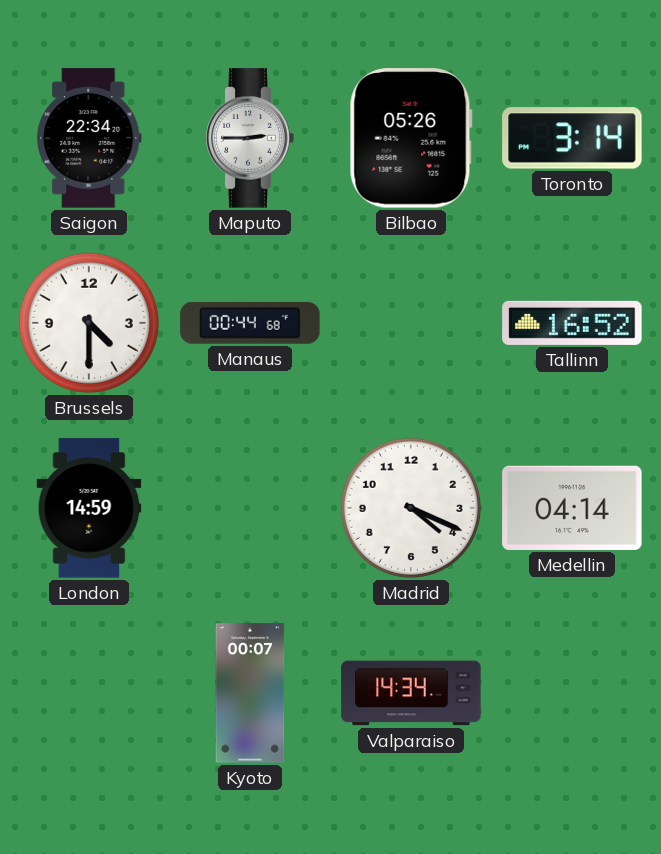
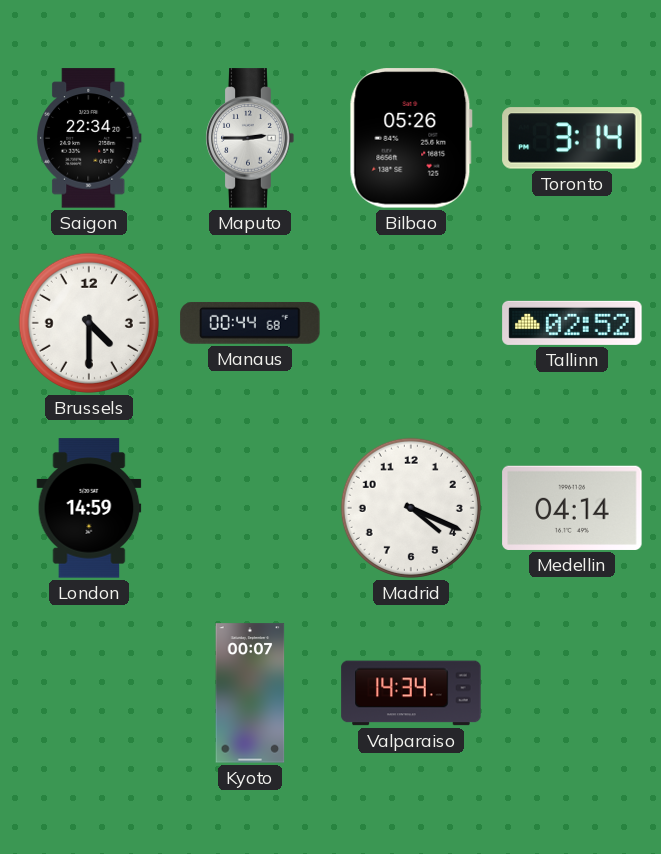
Tallinn: 16:52 -> 02:52
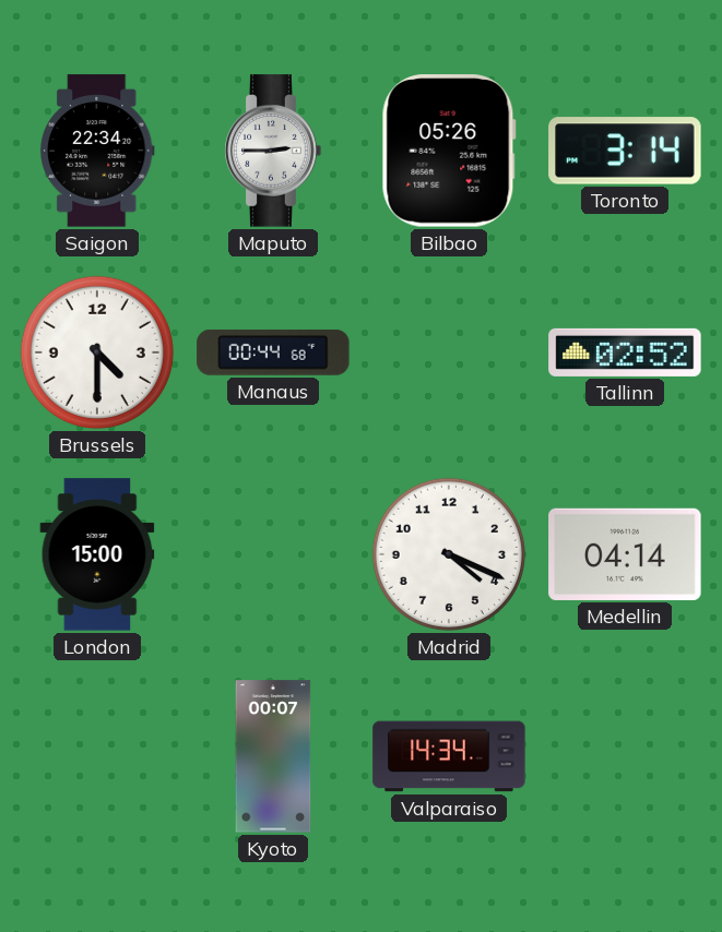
London: 14:59 -> 15:00
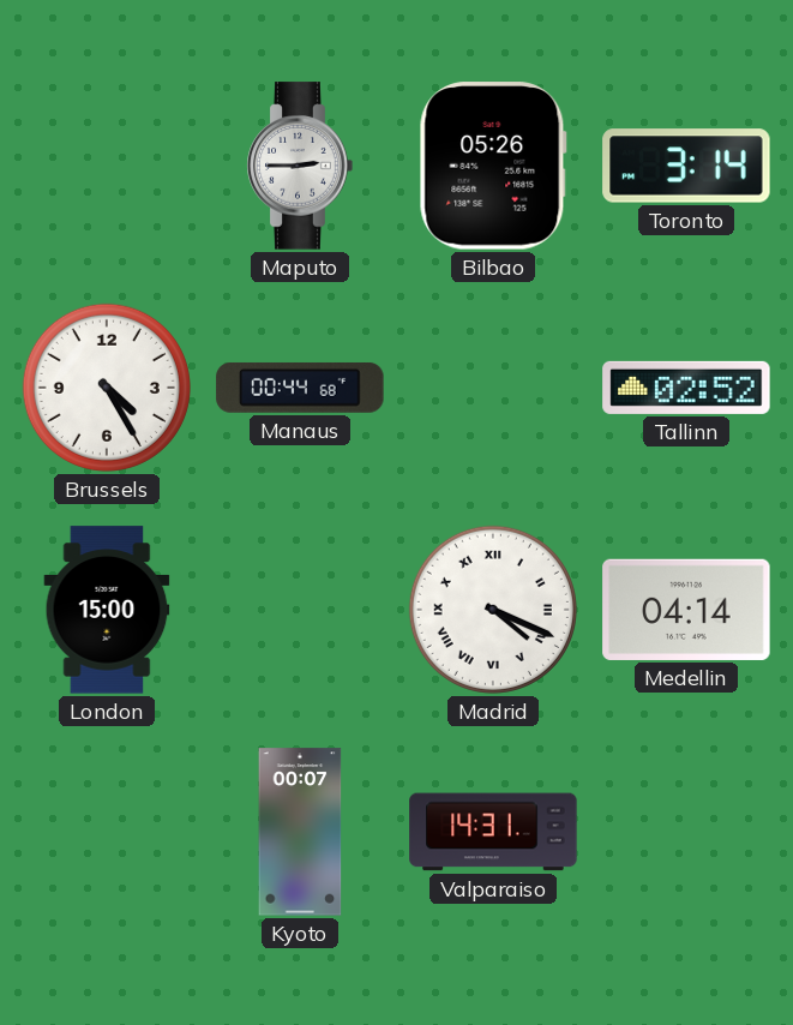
Saigon: 22:34 -> none
Brussels: 4:30 -> 4:25
Madrid numerals: Arabic -> Roman
Valparaiso: 14:34 -> 14:31
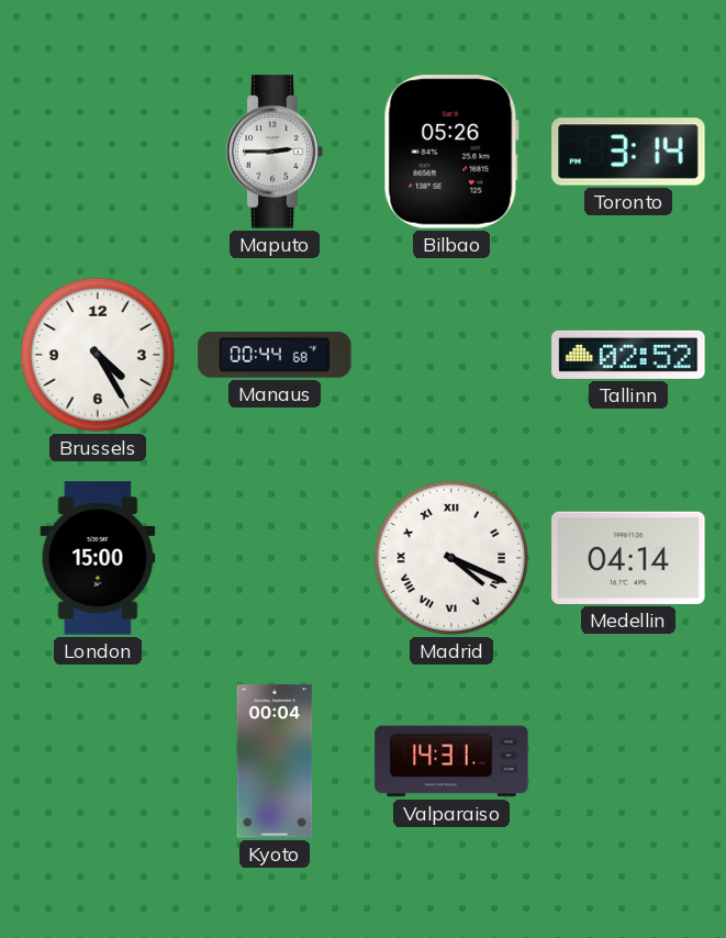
Kyoto: 00:07 -> 00:04
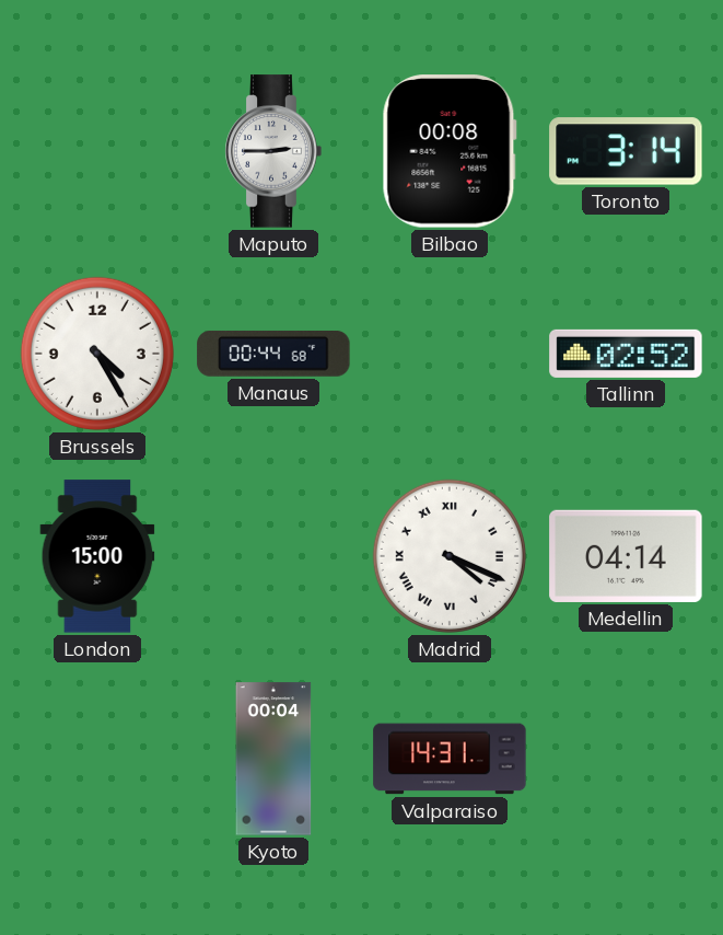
Bilbao: 05:26 -> 00:08
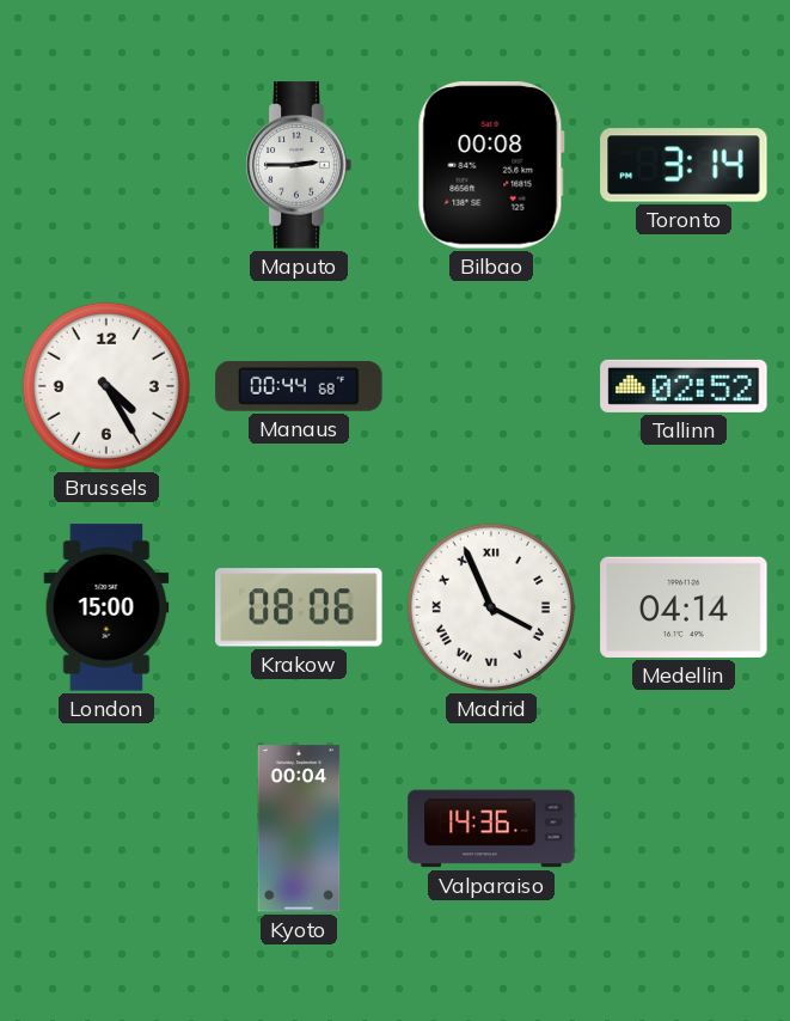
Krakow: none -> 08:06
Madrid: 4:19 -> 3:56
Valparaiso: 14:31 -> 14:36
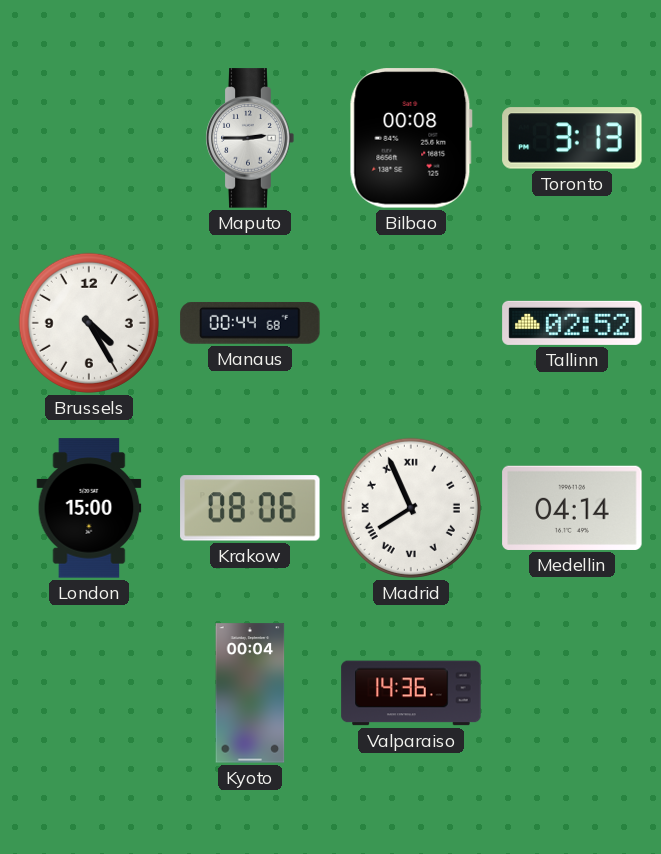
Toronto: 3:14 -> 3:13
Madrid: 3:56 -> 7:56
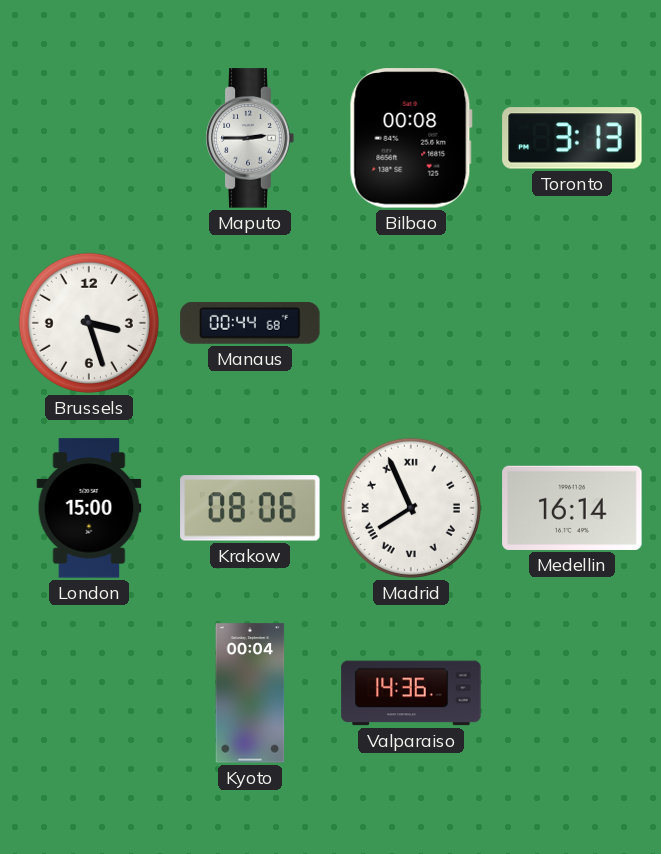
Brussels: 4:25 -> 3:27
Tallinn: 02:52 -> none
Medellin: 04:14 -> 16:14
